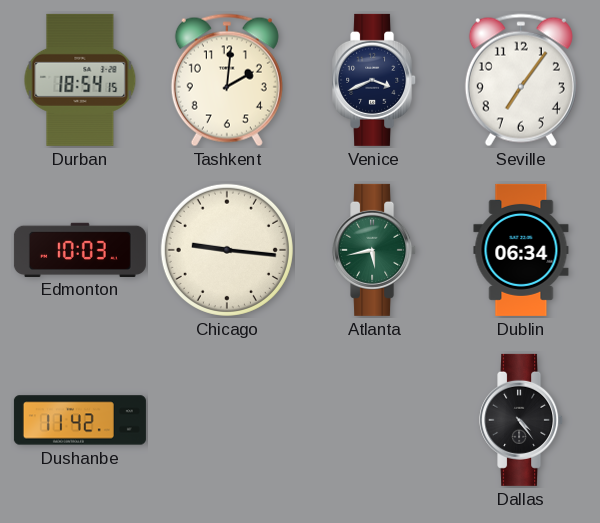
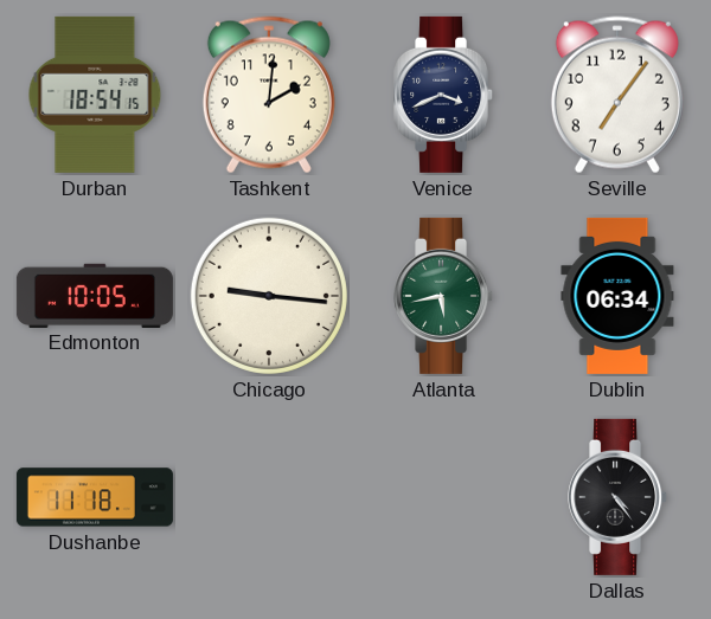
Edmonton: 10:03 -> 10:05
Dushanbe: 11:42 -> 11:18
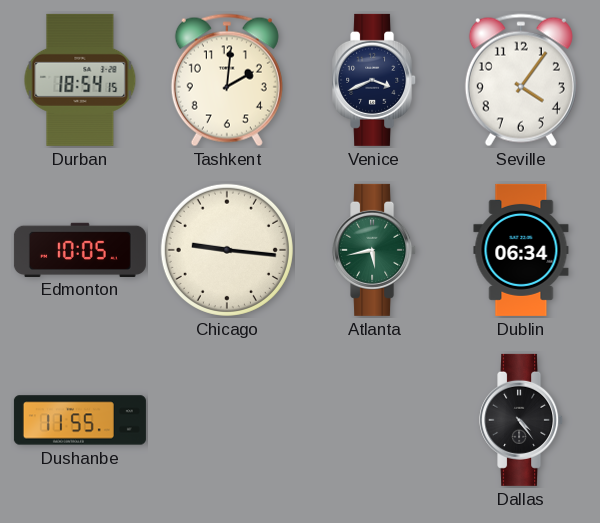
Seville: 7:06 -> 4:06
Dushanbe: 11:18 -> 11:55
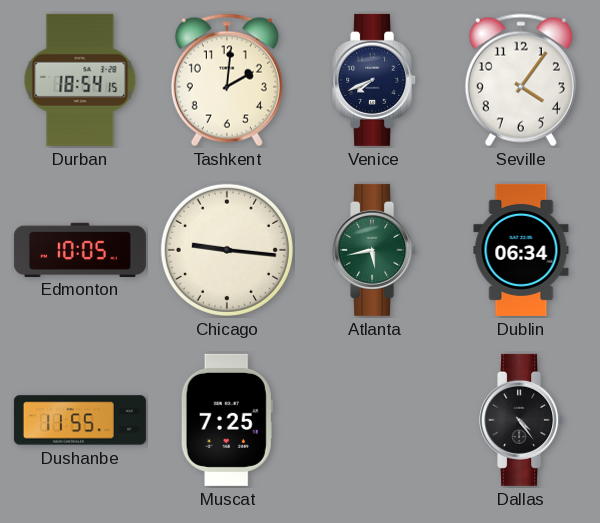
Venice: 3:41 -> 7:41
Muscat: none -> 7:25
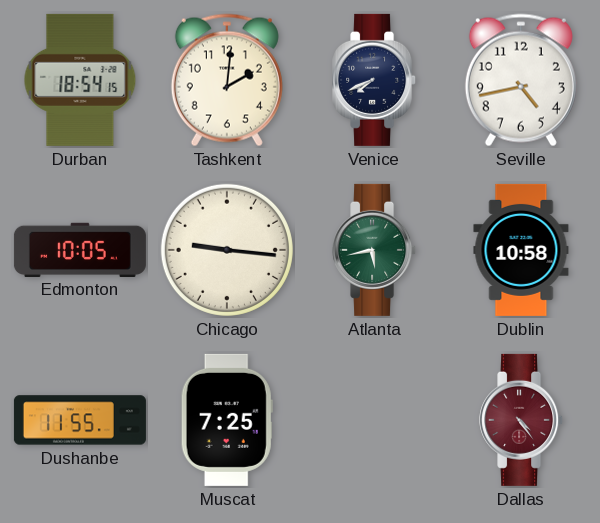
Seville: 4:06 -> 4:43
Dublin: 06:34 -> 10:58
Dallas dial: black -> burgundy
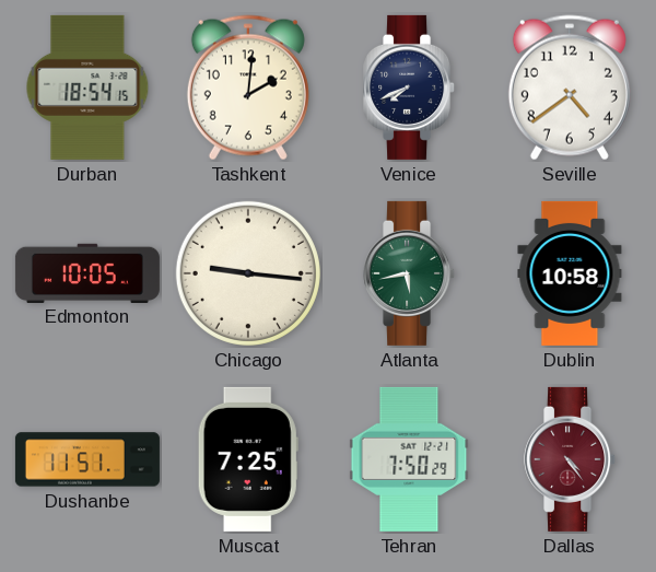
Seville: 4:43 -> 4:39
Dushanbe: 11:55 -> 11:51
Tehran: none -> 7:50
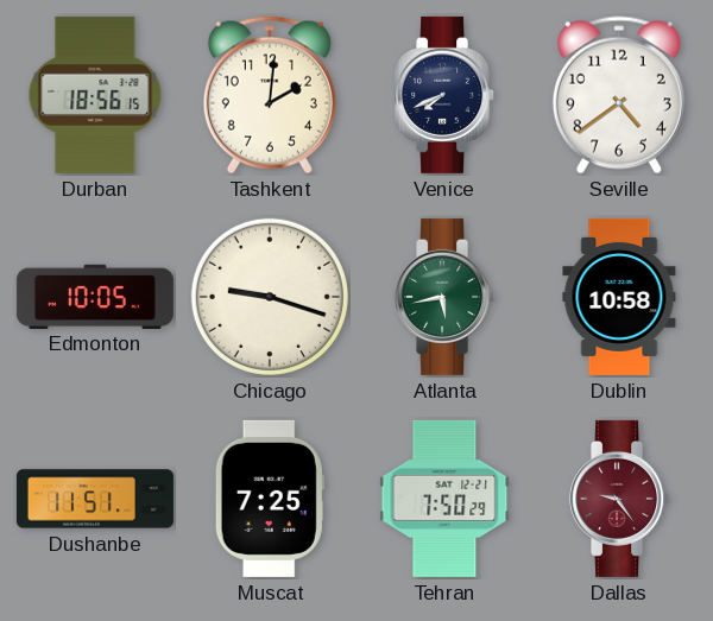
Durban: 18:54 -> 18:56
Chicago: 9:16 -> 9:18
Dallas: 4:24 -> 9:24
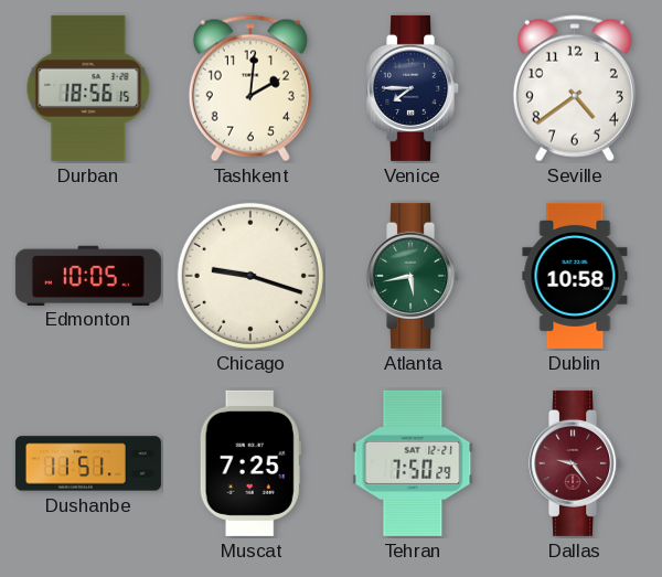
Venice: 7:41 -> 7:45
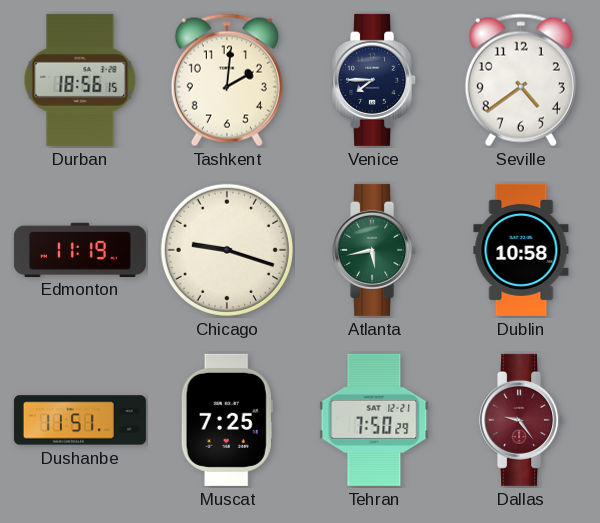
Edmonton: 10:05 -> 11:19
